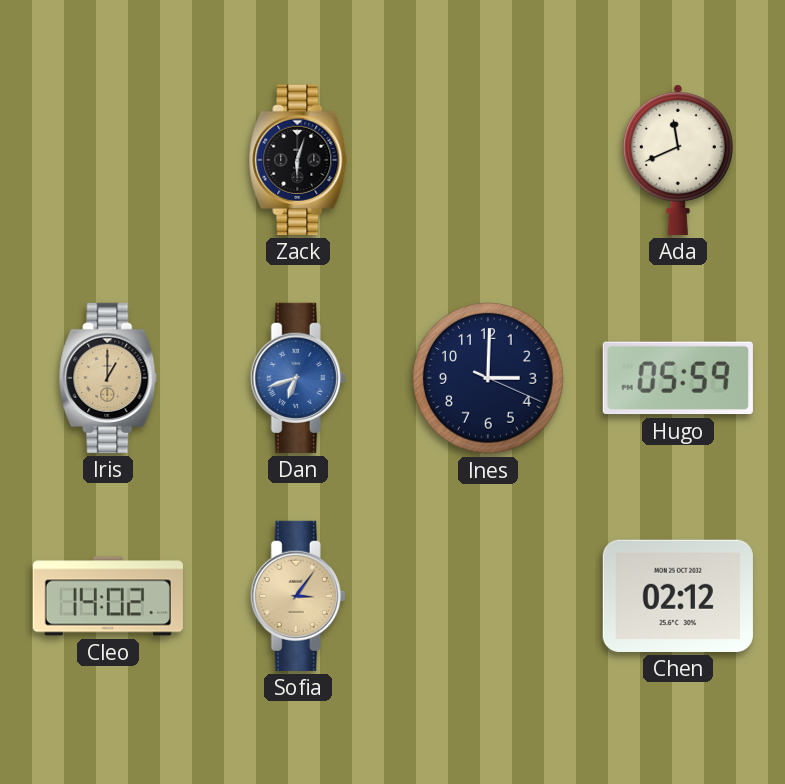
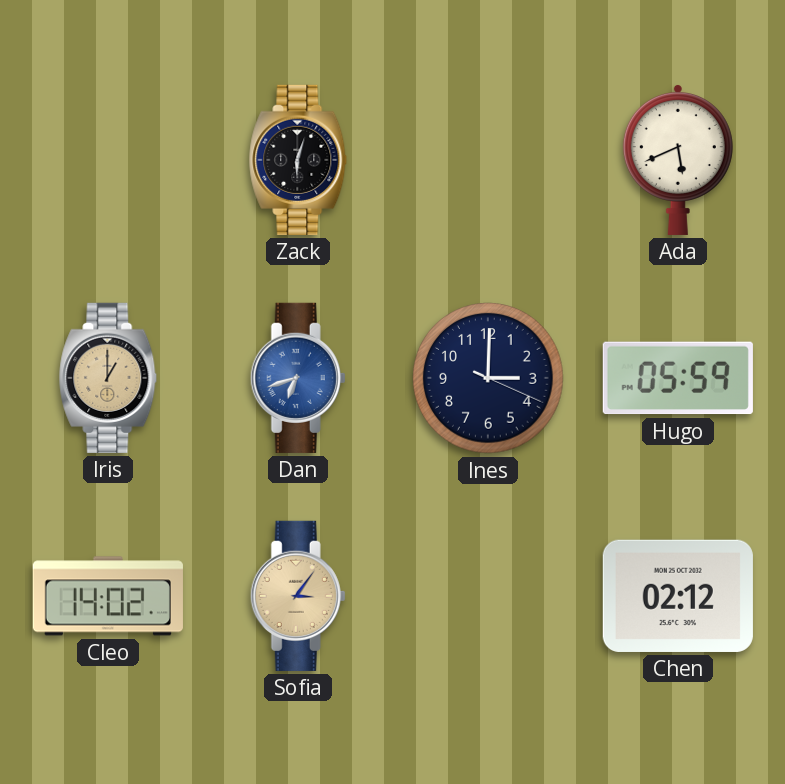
Ada: 11:41 -> 5:41
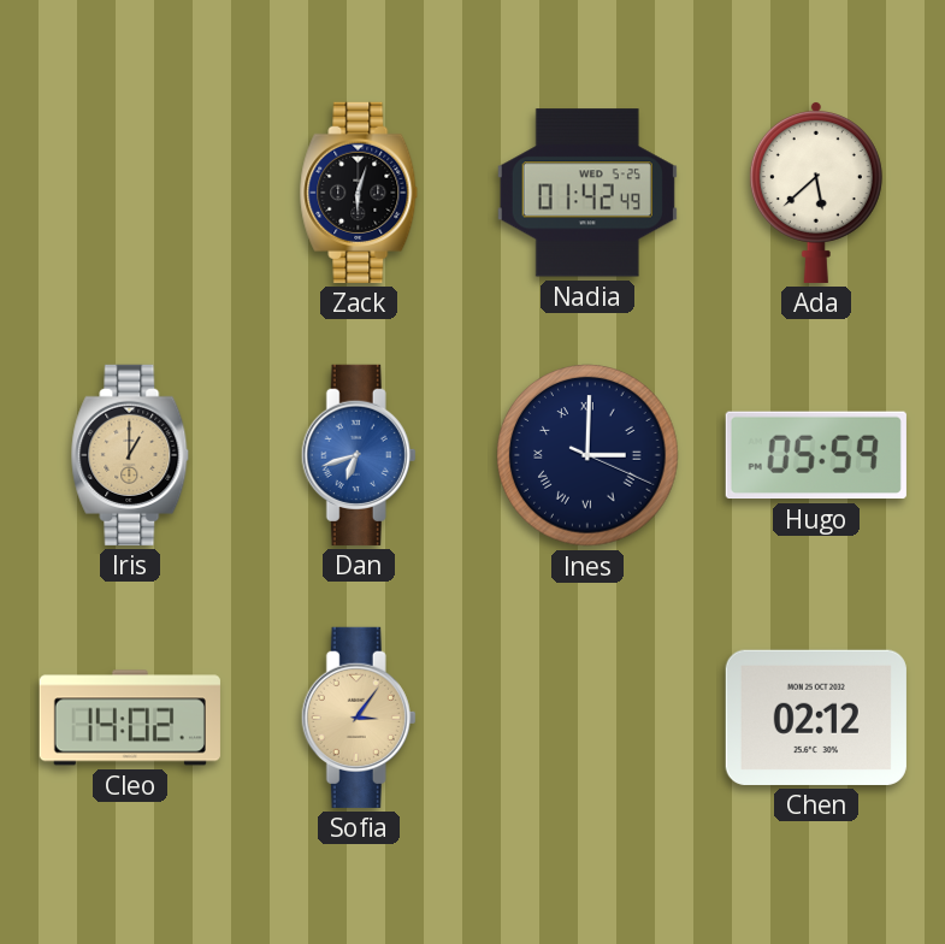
Nadia: none -> 01:42
Ada: 5:41 -> 5:38
Ines numerals: Arabic -> Roman
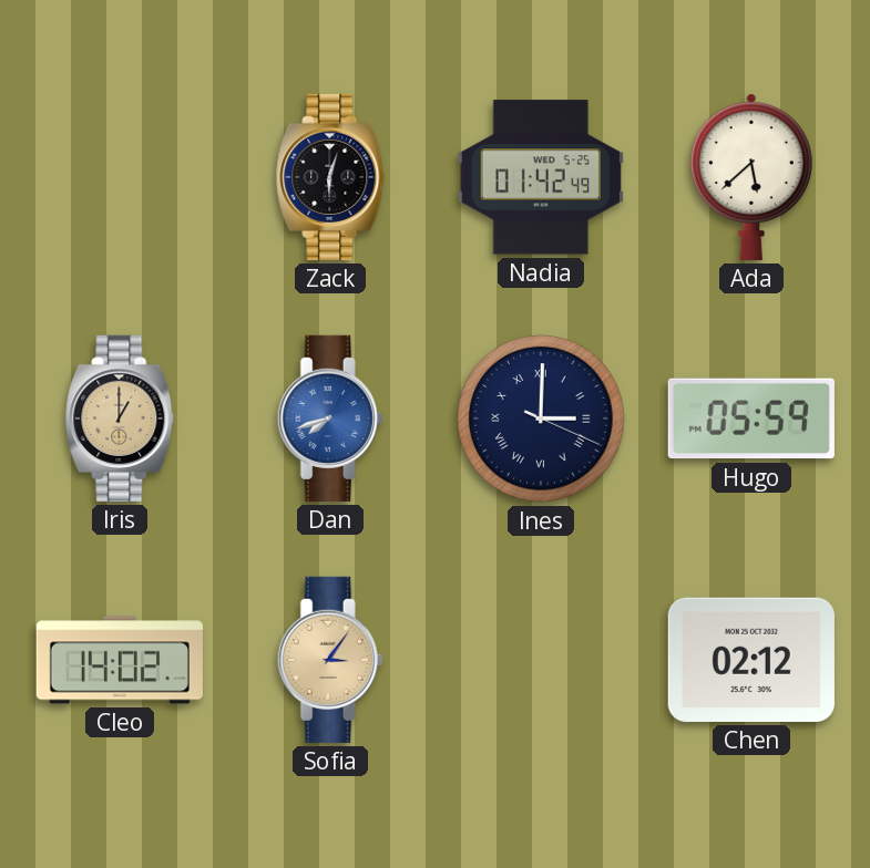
Dan: 6:42 -> 7:42
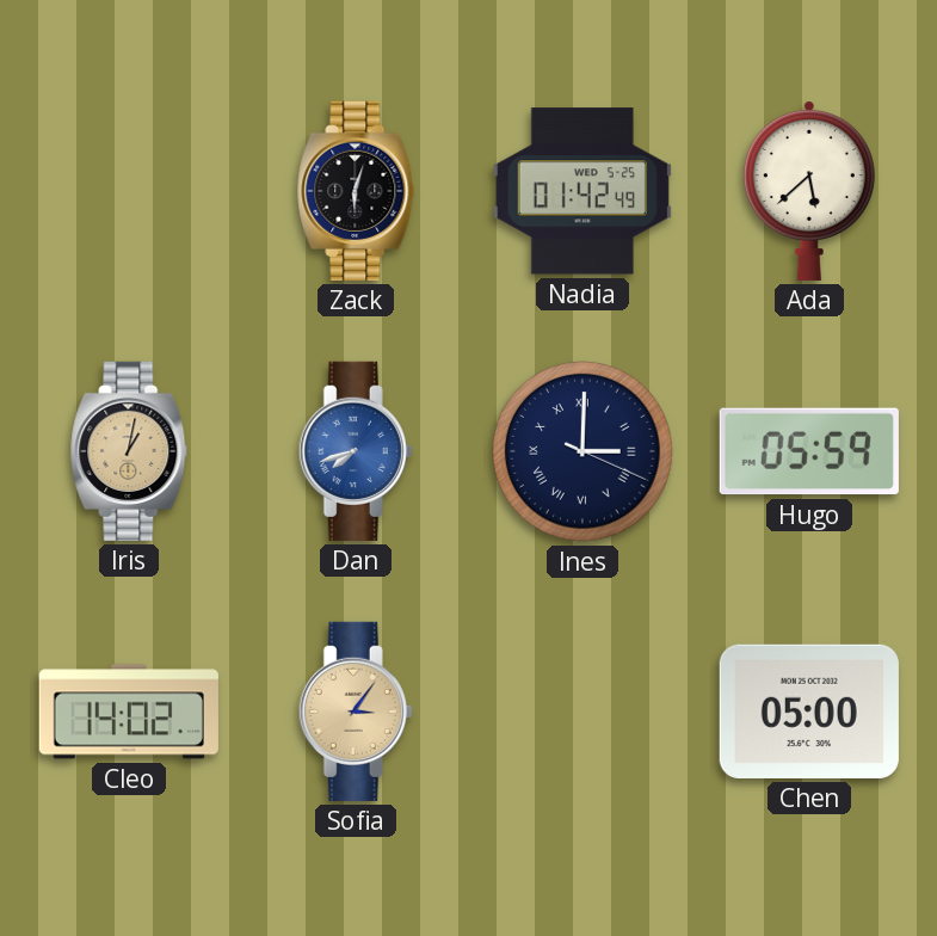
Iris: 1:00 -> 1:02
Chen: 02:12 -> 05:00
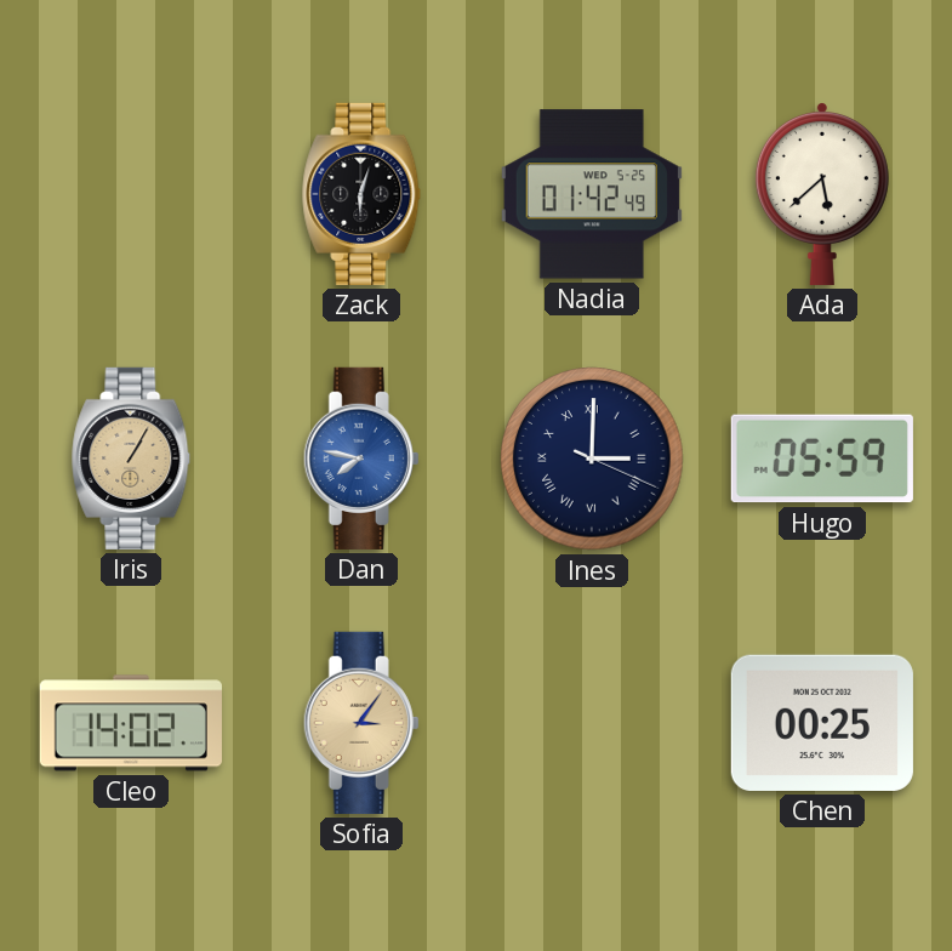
Iris: 1:02 -> 1:05
Dan: 7:42 -> 7:47
Chen: 05:00 -> 00:25
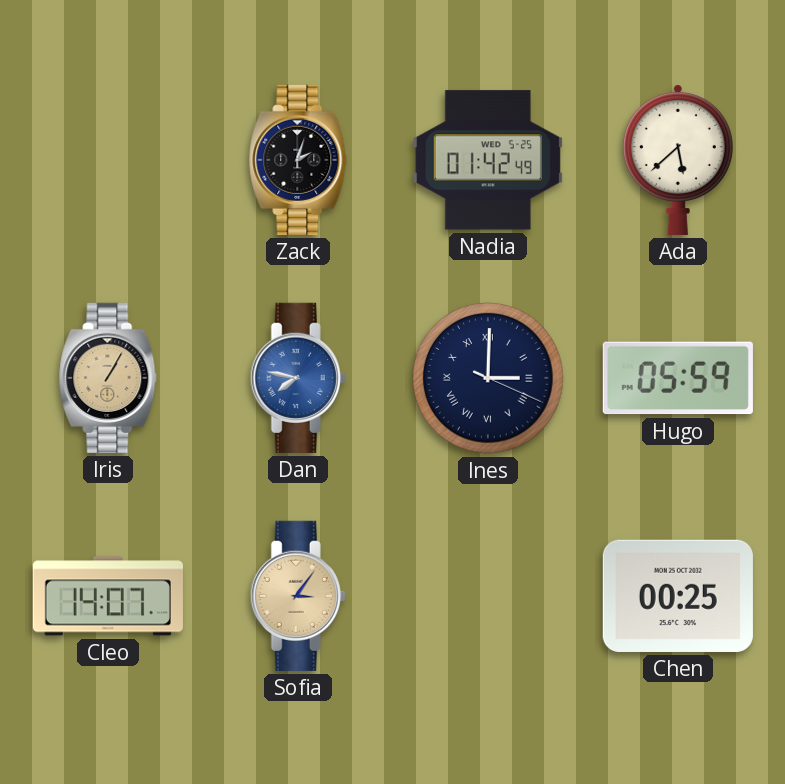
Zack: 6:03 -> 2:03
Cleo: 14:02 -> 14:07
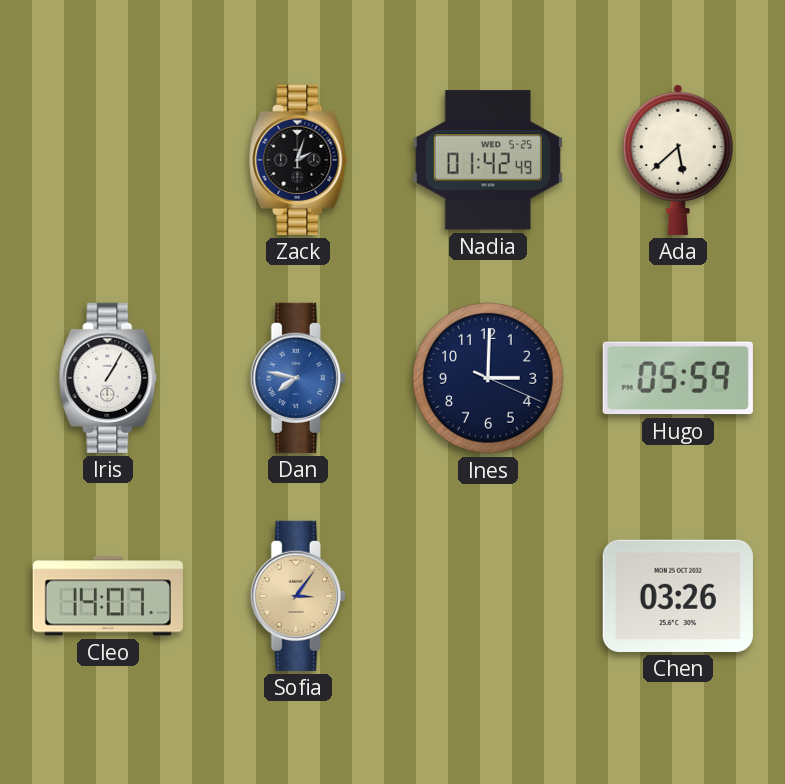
Iris dial: champagne -> white
Ines numerals: Roman -> Arabic
Chen: 00:25 -> 03:26
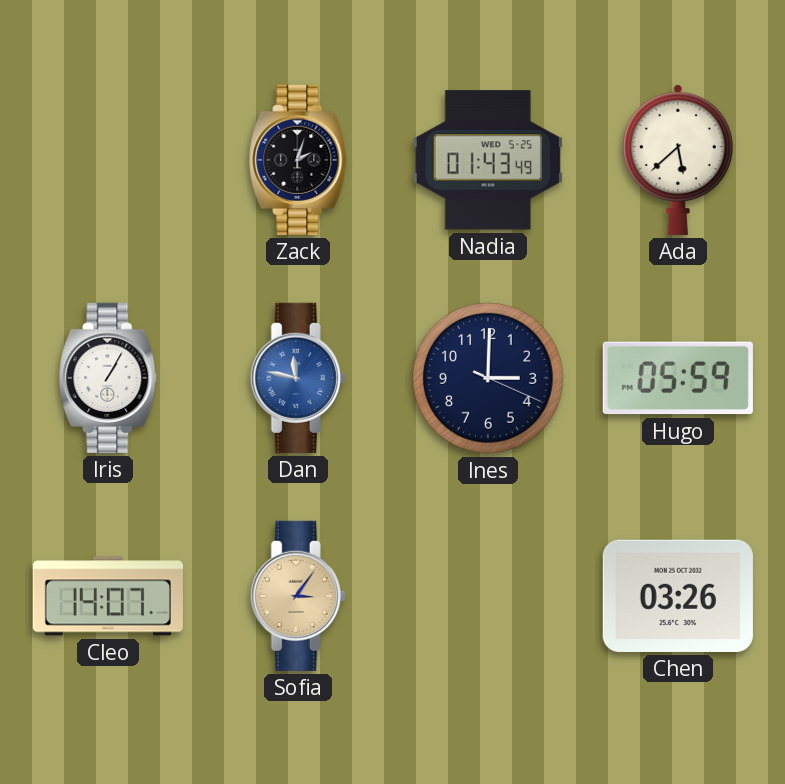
Nadia: 01:42 -> 01:43
Dan: 7:47 -> 11:47
